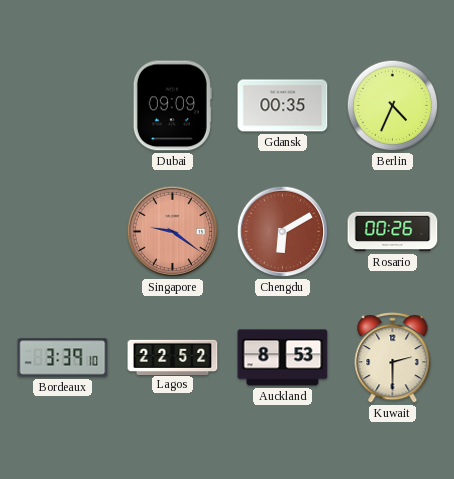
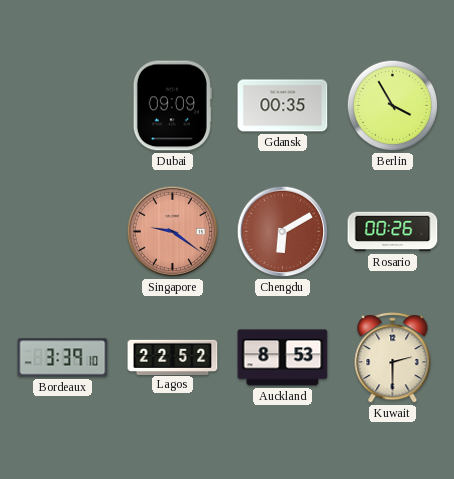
Berlin: 4:34 -> 3:55
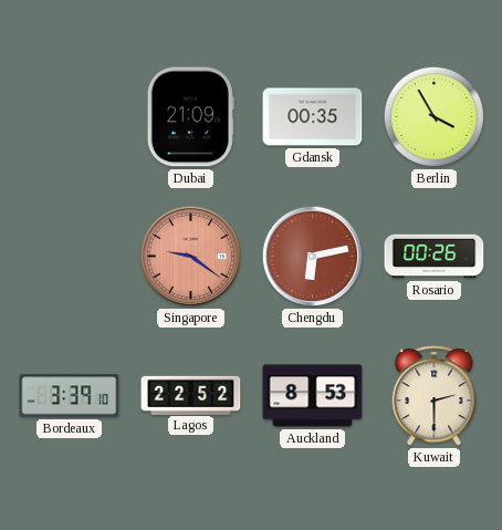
Dubai: 09:09 -> 21:09
Chengdu: 6:10 -> 6:13
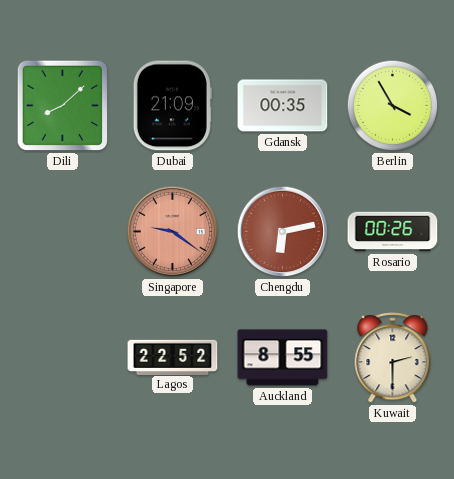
Dili: none -> 8:08
Bordeaux: 3:39 -> none
Auckland: 8:53 -> 8:55
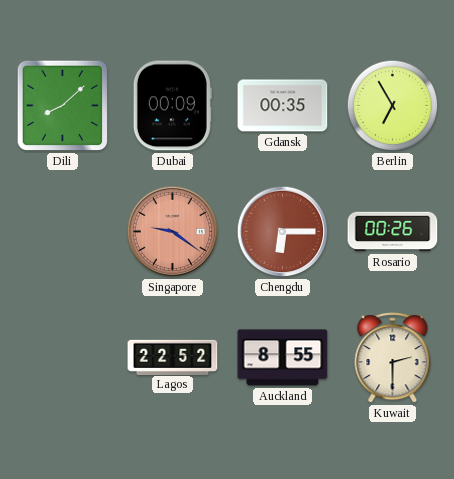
Dubai: 21:09 -> 00:09
Berlin: 3:55 -> 6:55
Chengdu: 6:13 -> 6:15
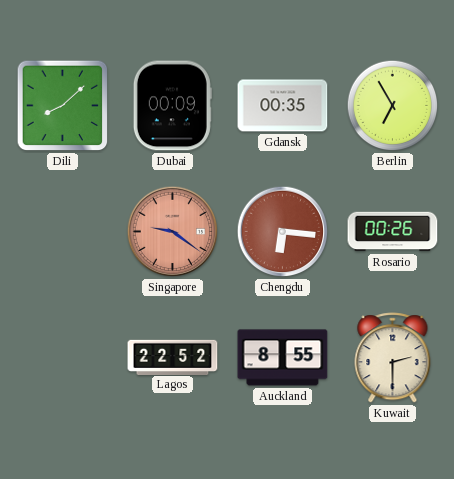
Chengdu: 6:15 -> 6:16
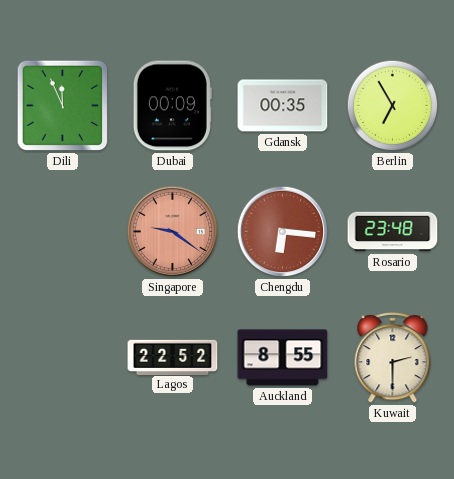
Dili: 8:08 -> 11:56
Rosario: 00:26 -> 23:48
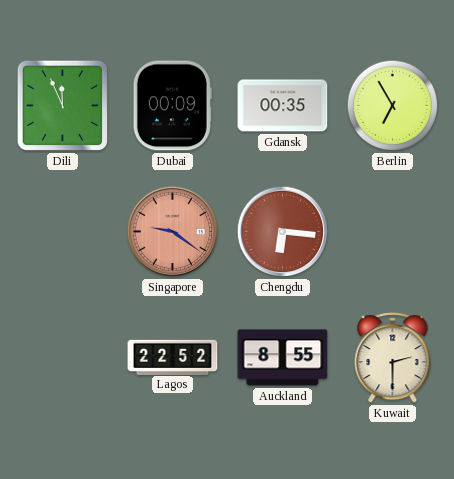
Rosario: 23:48 -> none
